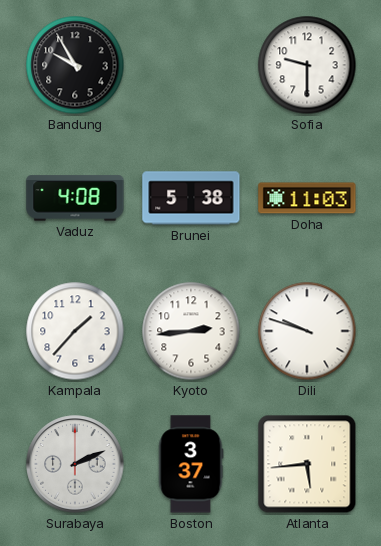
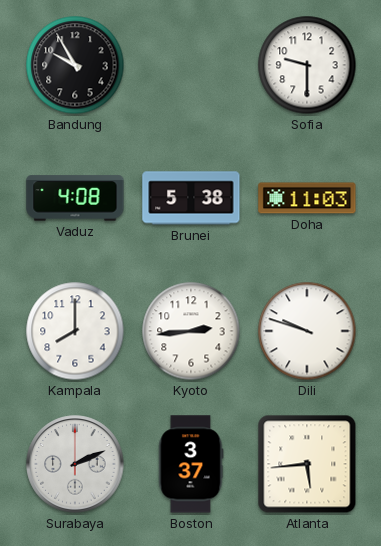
Kampala: 1:37 -> 8:00
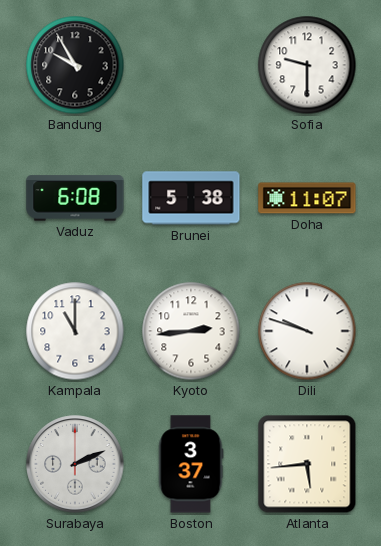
Vaduz: 4:08 -> 6:08
Doha: 11:03 -> 11:07
Kampala: 8:00 -> 11:00
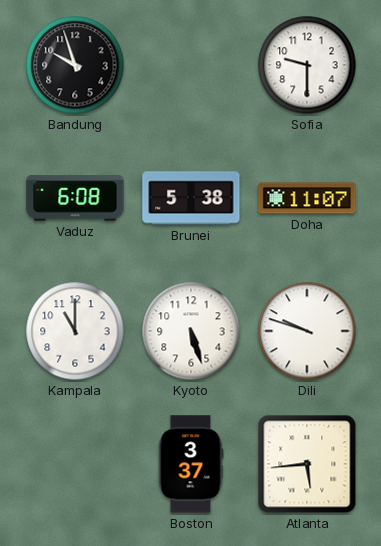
Bandung: 9:55 -> 9:57
Kyoto: 2:44 -> 5:27
Surabaya: 2:11 -> none
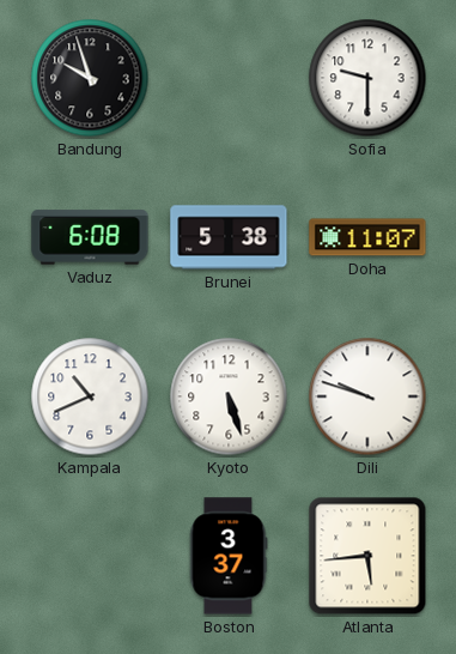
Kampala: 11:00 -> 10:41
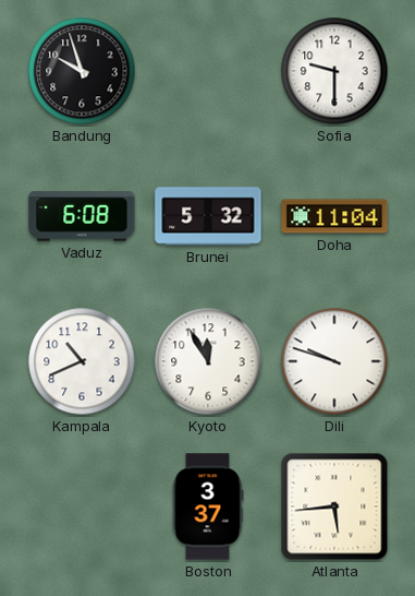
Brunei: 5:38 -> 5:32
Doha: 11:07 -> 11:04
Kyoto: 5:27 -> 11:55
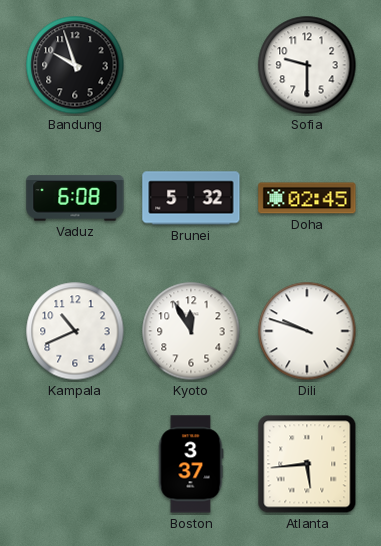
Doha: 11:04 -> 02:45
